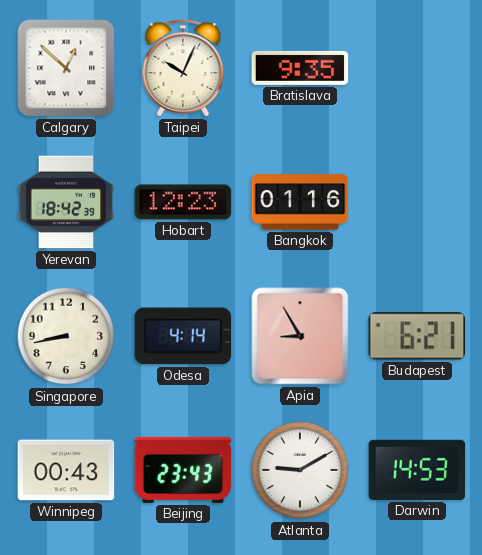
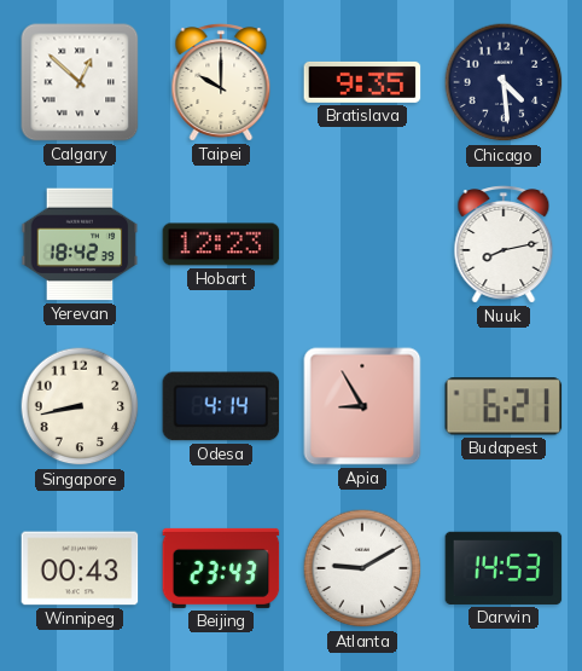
Taipei: 10:04 -> 10:00
Chicago: none -> 4:29
Bangkok: 01:16 -> none
Nuuk: none -> 8:13
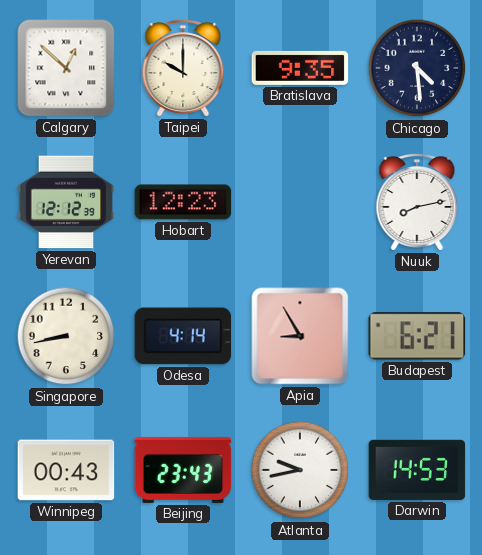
Yerevan: 18:42 -> 12:12
Atlanta: 9:10 -> 9:43
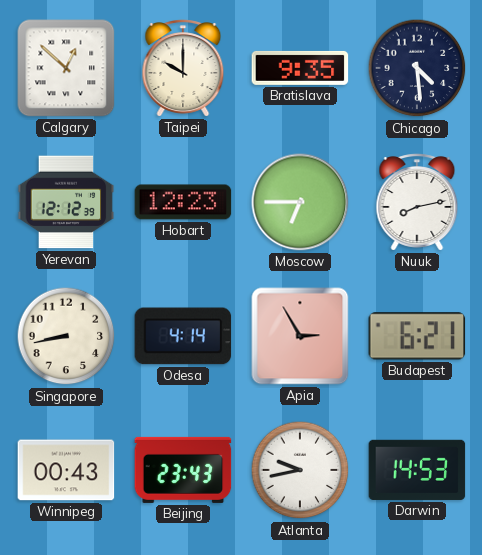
Moscow: none -> 6:45
Apia: 8:55 -> 2:55
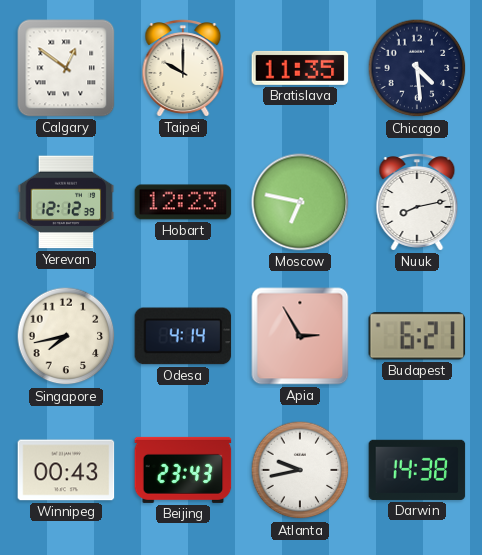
Calgary: 12:52 -> 12:51
Bratislava: 9:35 -> 11:35
Moscow: 6:45 -> 6:47
Singapore: 8:43 -> 7:43
Darwin: 14:53 -> 14:38
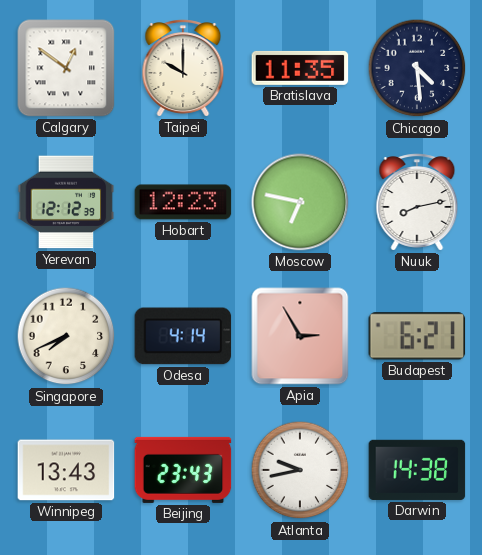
Singapore: 7:43 -> 7:41
Winnipeg: 00:43 -> 13:43
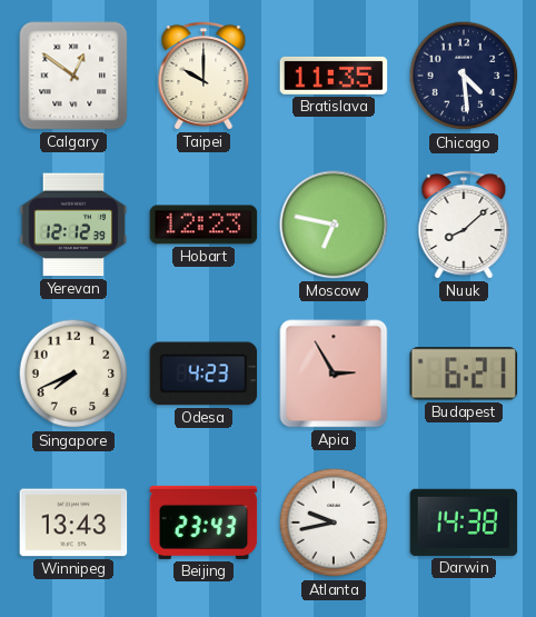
Nuuk: 8:13 -> 8:08
Odesa: 4:14 -> 4:23
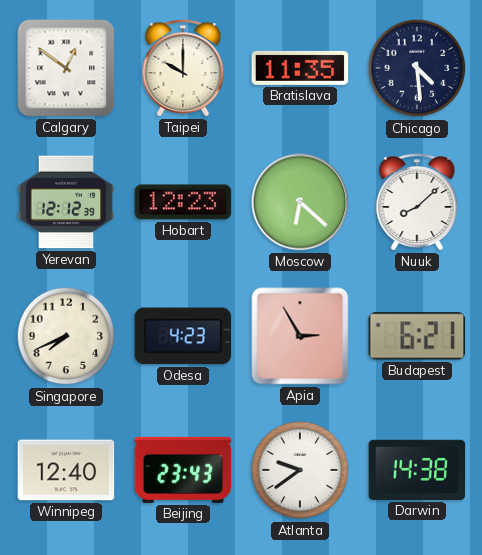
Moscow: 6:47 -> 6:22
Winnipeg: 13:43 -> 12:40
Atlanta: 9:43 -> 9:39
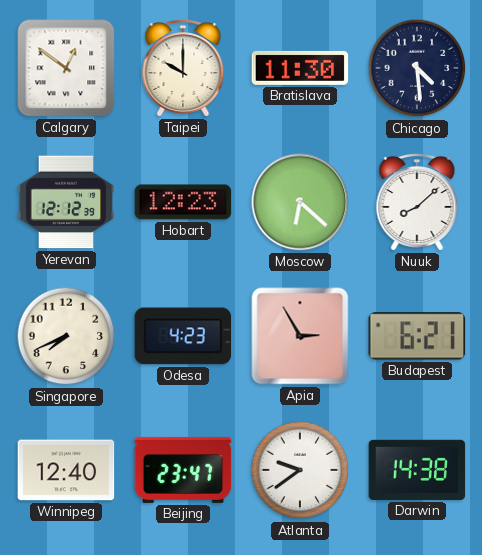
Bratislava: 11:35 -> 11:30
Beijing: 23:43 -> 23:47
